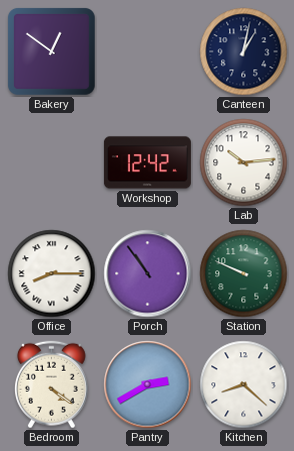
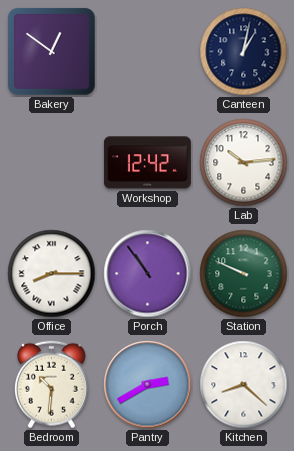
Bedroom: 4:21 -> 10:31
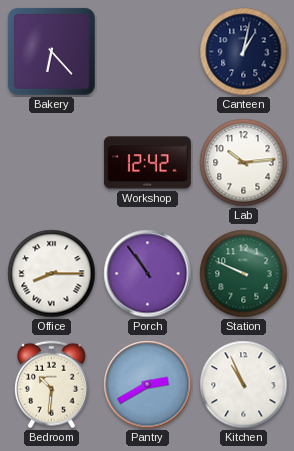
Bakery: 12:51 -> 6:23
Kitchen: 8:22 -> 10:56
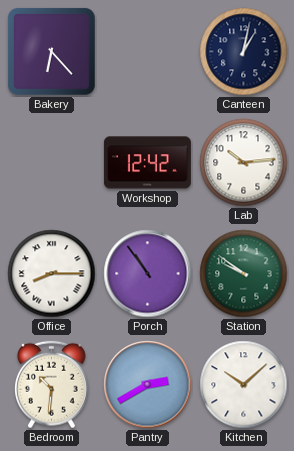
Station: 9:49 -> 9:51
Kitchen: 10:56 -> 10:08
